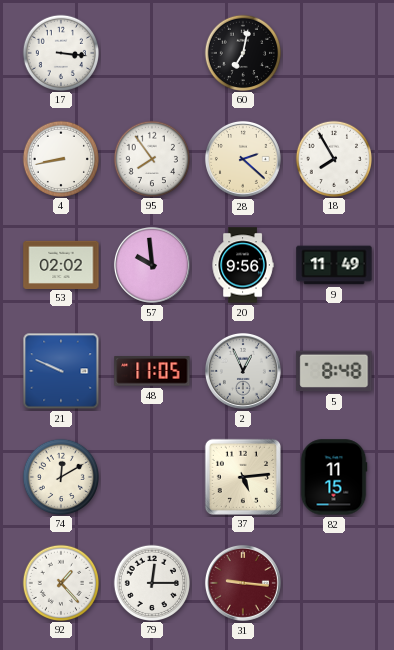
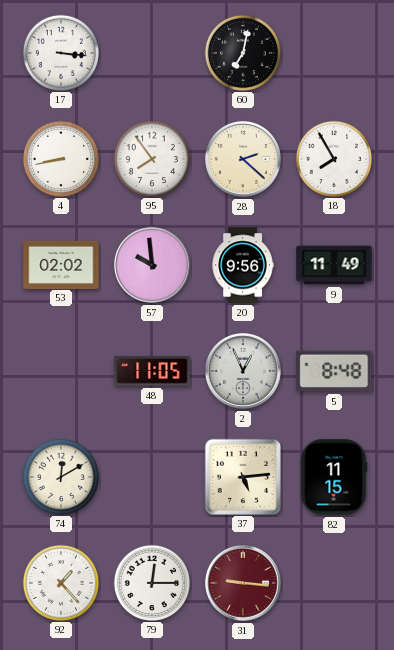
21: 9:49 -> none
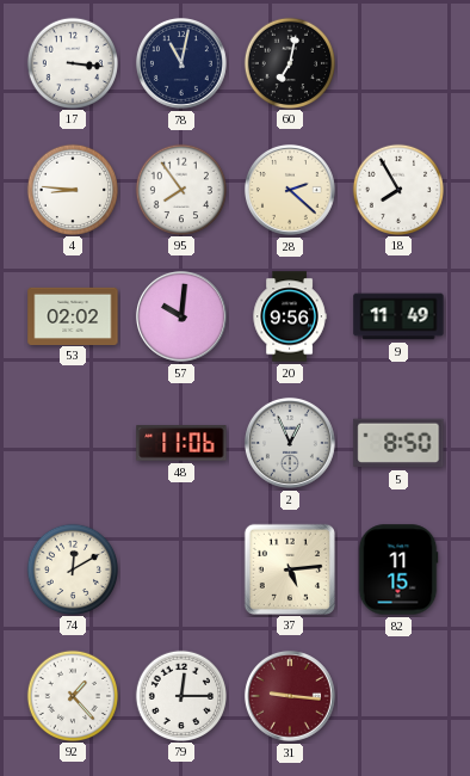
78: none -> 11:02
4: 8:43 -> 8:46
57: 9:59 -> 10:01
48: 11:05 -> 11:06
5: 8:48 -> 8:50
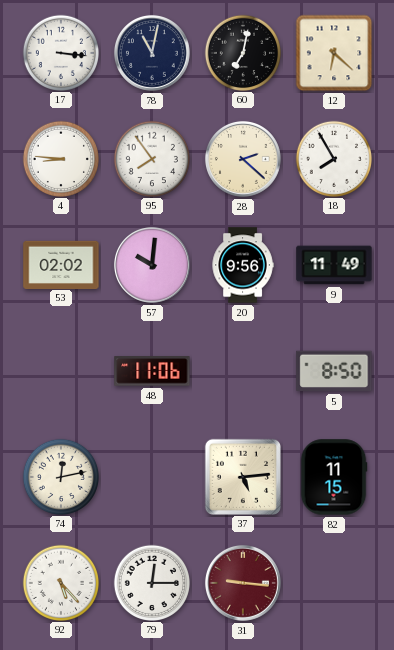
12: none -> 6:22
2: 12:56 -> none
74: 12:10 -> 12:13
92: 1:23 -> 5:23
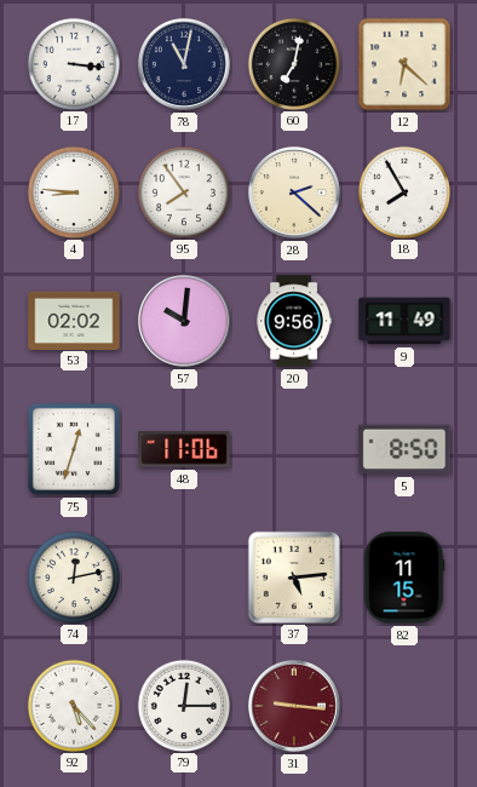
75: none -> 12:33
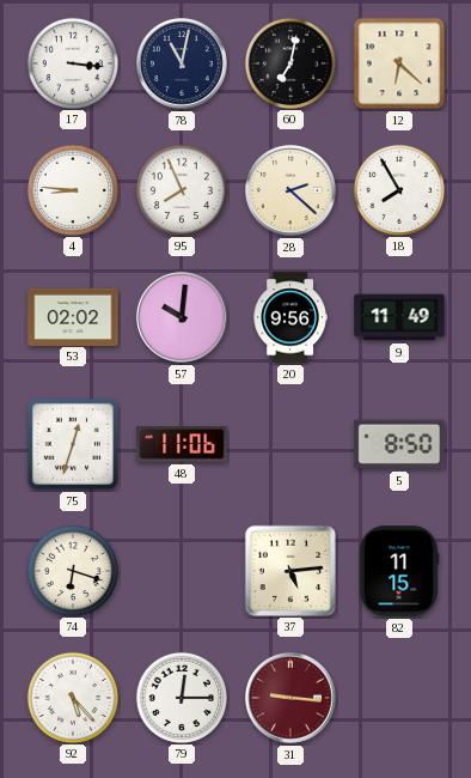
95: 7:54 -> 7:56
74: 12:13 -> 6:18
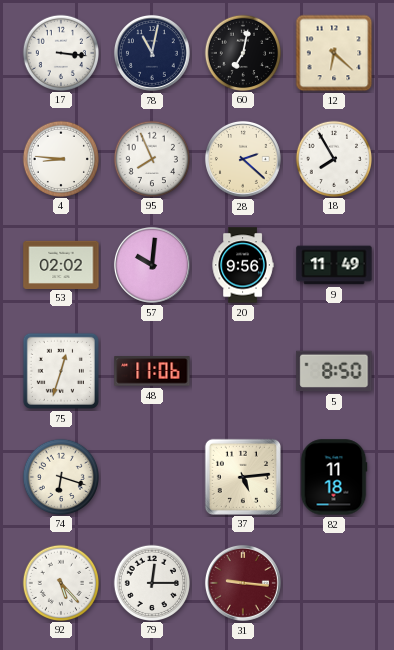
82: 11:15 -> 11:18
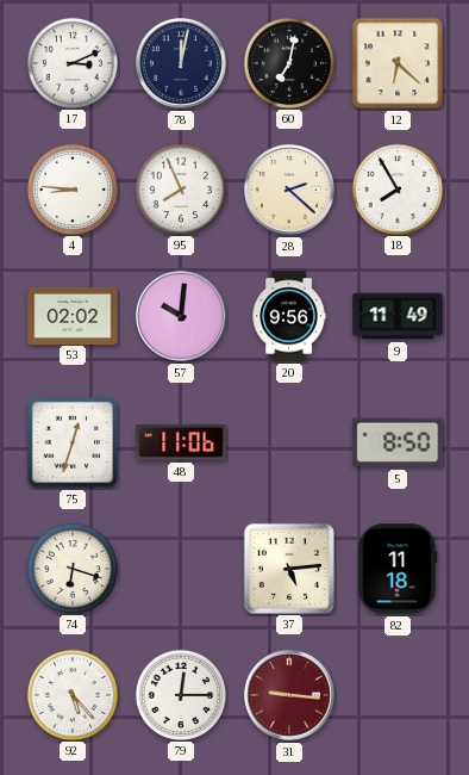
17: 3:16 -> 3:11
78: 11:02 -> 12:02
